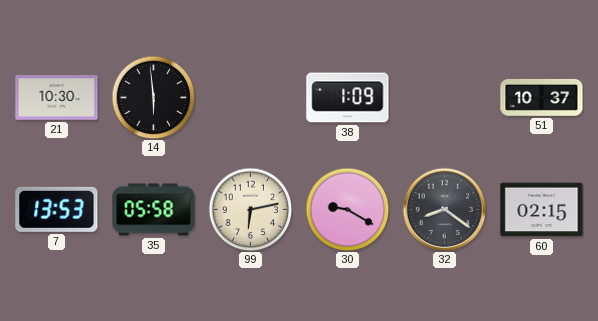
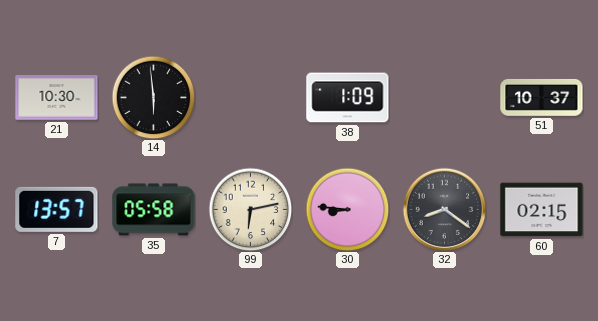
7: 13:53 -> 13:57
30: 9:20 -> 8:46
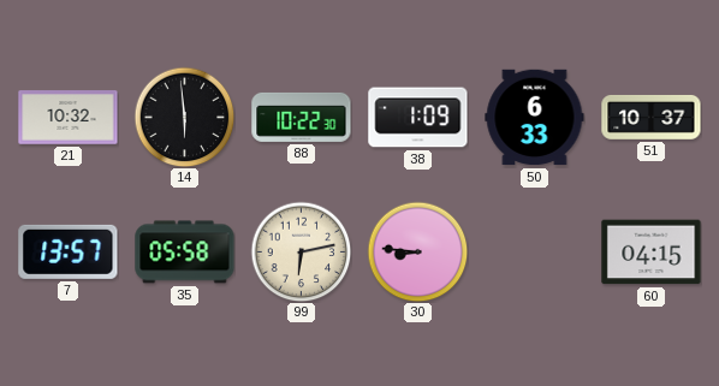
21: 10:30 -> 10:32
88: none -> 10:22
50: none -> 6:33
32: 8:21 -> none
60: 02:15 -> 04:15
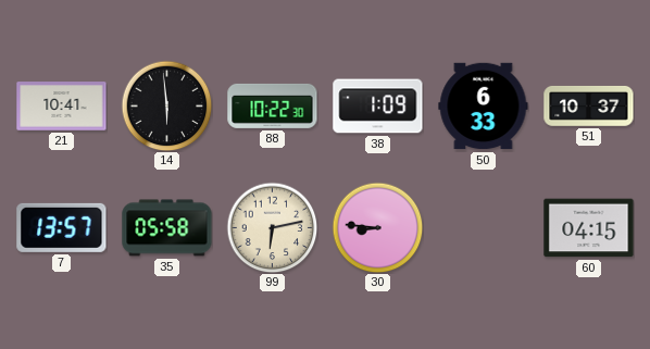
21: 10:32 -> 10:41
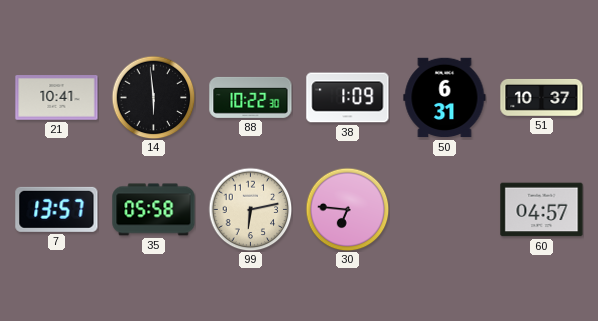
50: 6:33 -> 6:31
30: 8:46 -> 6:46
60: 04:15 -> 04:57
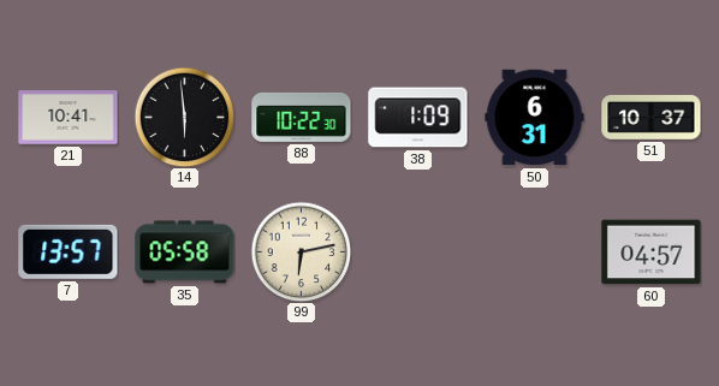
30: 6:46 -> none
